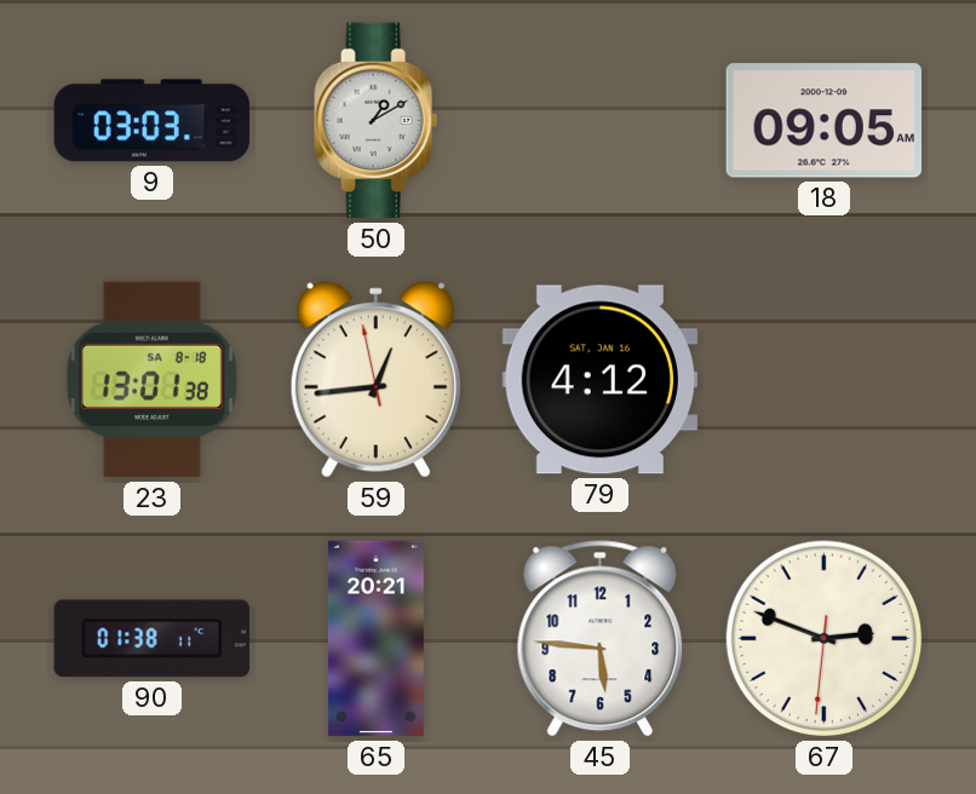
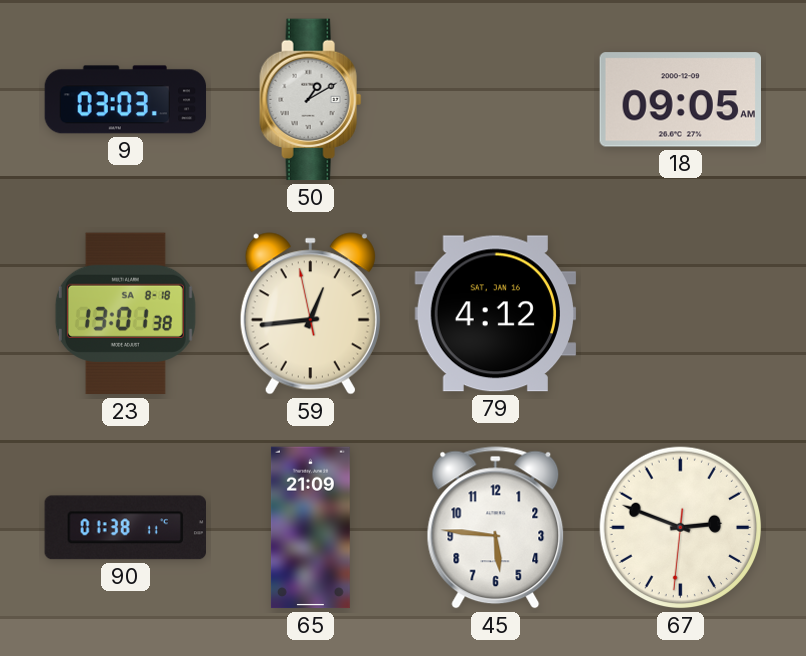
65: 20:21 -> 21:09
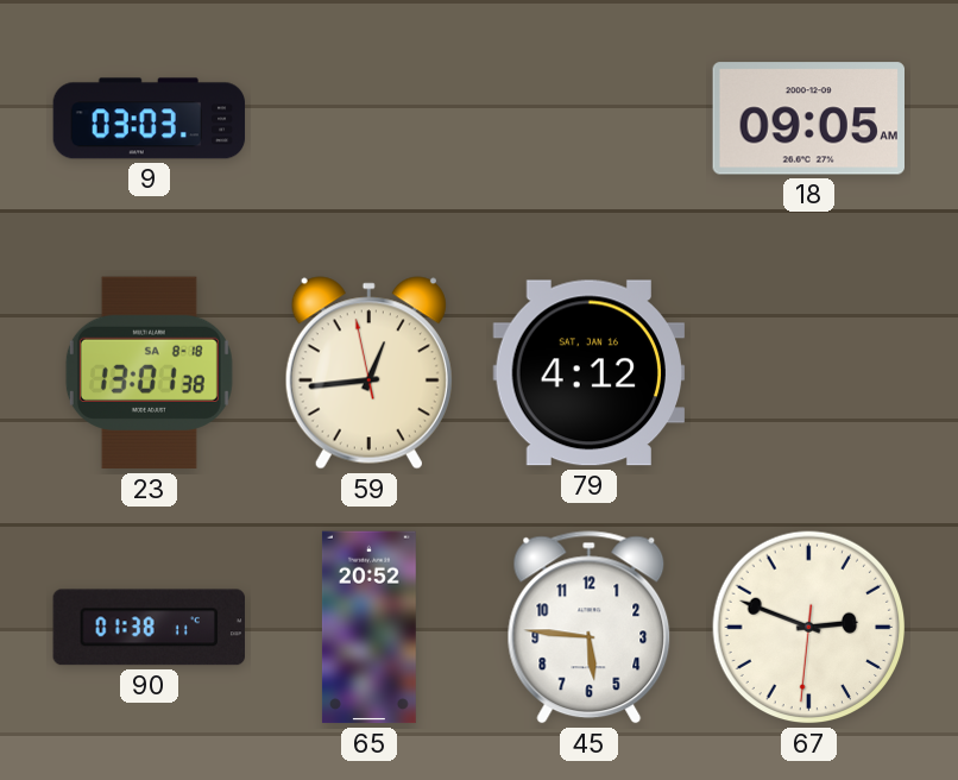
50: 1:10 -> none
65: 21:09 -> 20:52
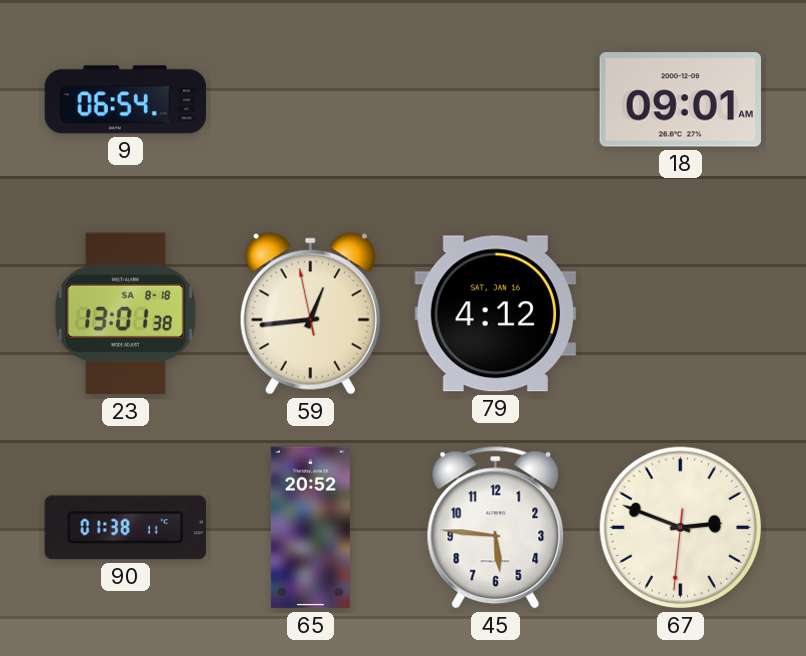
9: 03:03 -> 06:54
18: 09:05 -> 09:01
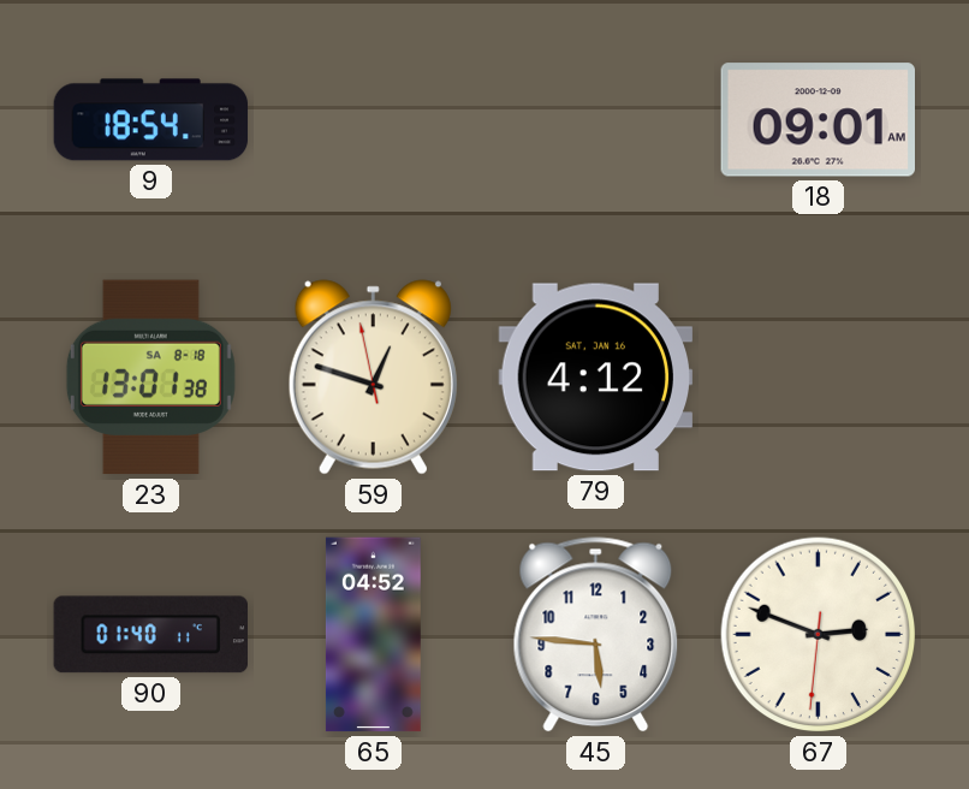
9: 06:54 -> 18:54
59: 12:43 -> 12:47
90: 01:38 -> 01:40
65: 20:52 -> 04:52
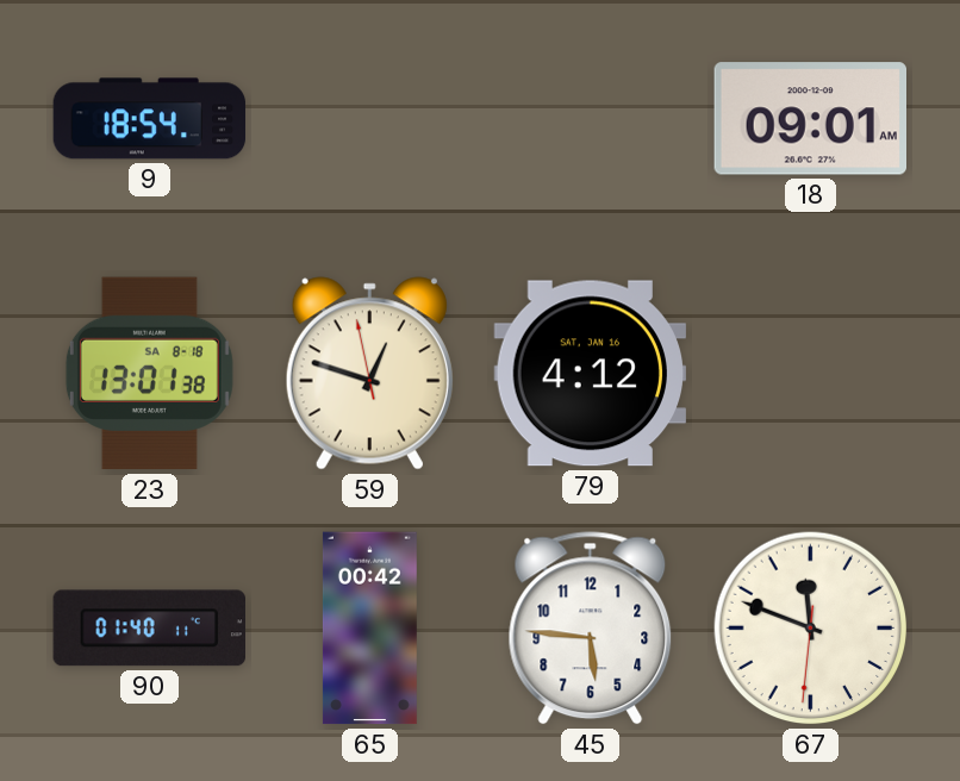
65: 04:52 -> 00:42
67: 2:48 -> 11:48
